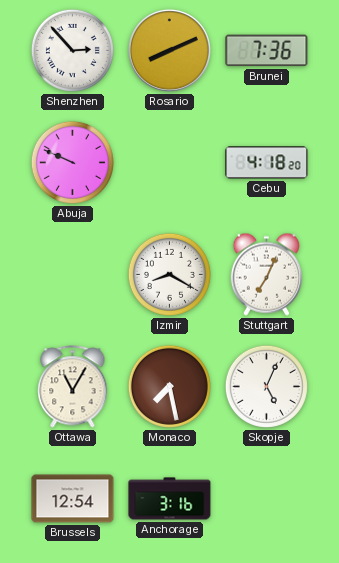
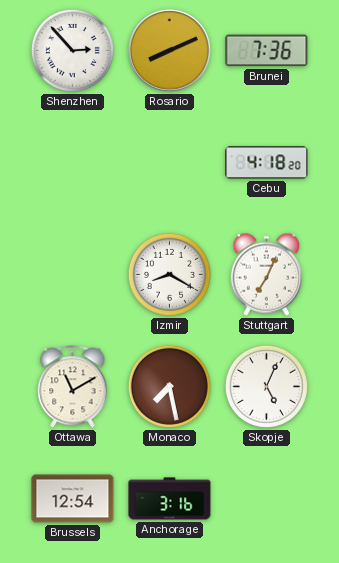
Abuja: 9:49 -> none
Ottawa: 11:05 -> 11:10
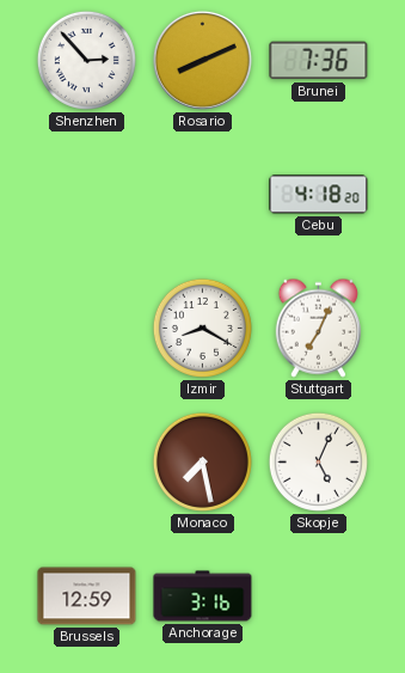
Ottawa: 11:10 -> none
Brussels: 12:54 -> 12:59
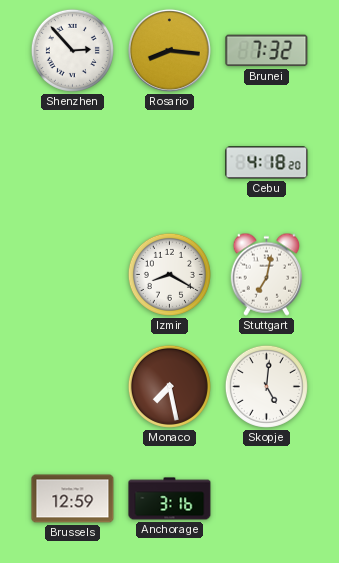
Rosario: 8:11 -> 8:16
Brunei: 7:36 -> 7:32
Stuttgart: 7:04 -> 7:02
Skopje: 5:04 -> 5:01
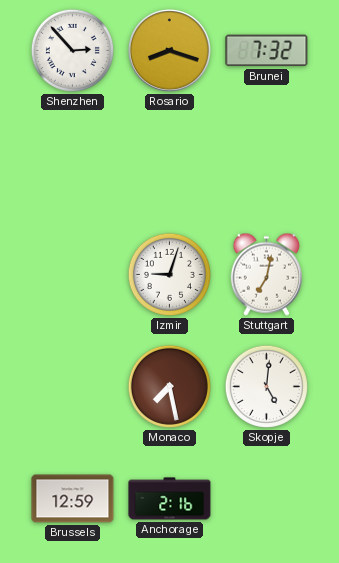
Rosario: 8:16 -> 8:18
Cebu: 4:18 -> none
Izmir: 8:20 -> 9:03
Anchorage: 3:16 -> 2:16
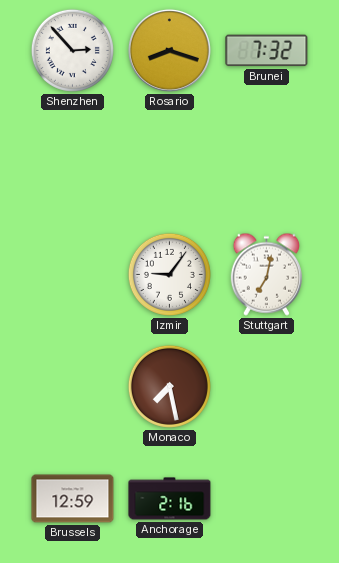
Izmir: 9:03 -> 9:06
Skopje: 5:01 -> none
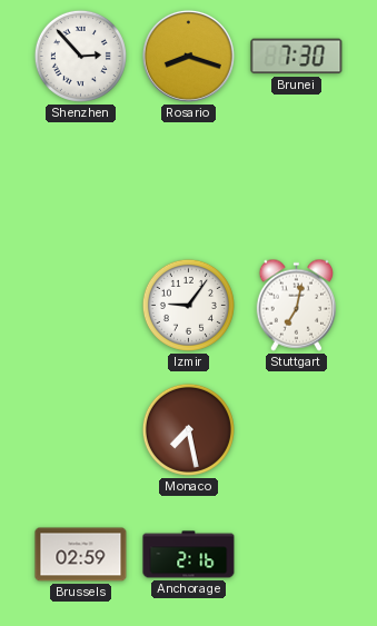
Brunei: 7:32 -> 7:30
Brussels: 12:59 -> 02:59
